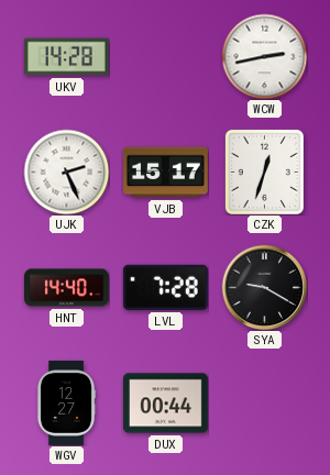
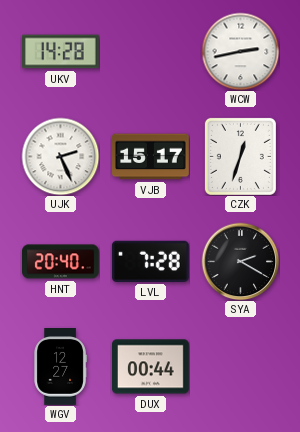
HNT: 14:40 -> 20:40
SYA: 9:20 -> 2:20
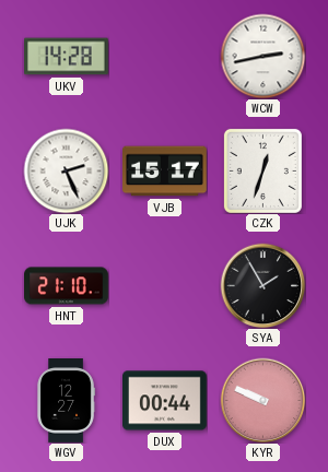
HNT: 20:40 -> 21:10
LVL: 7:28 -> none
SYA: 2:20 -> 1:55
KYR: none -> 9:49
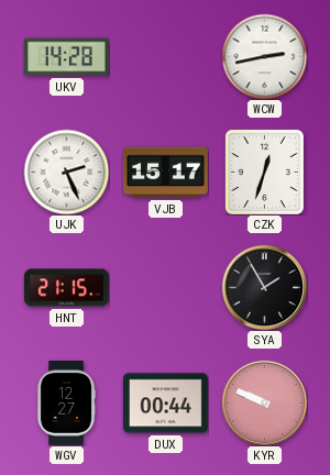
HNT: 21:10 -> 21:15
